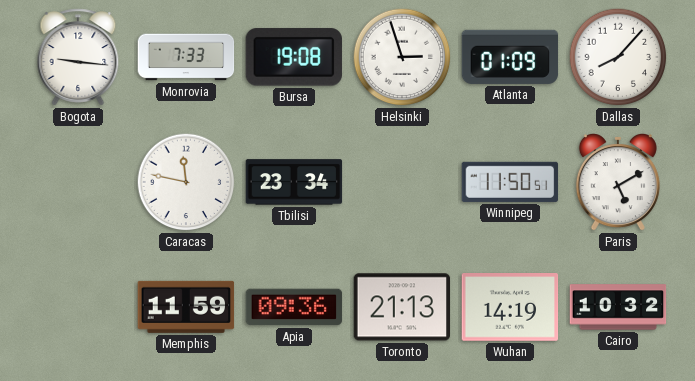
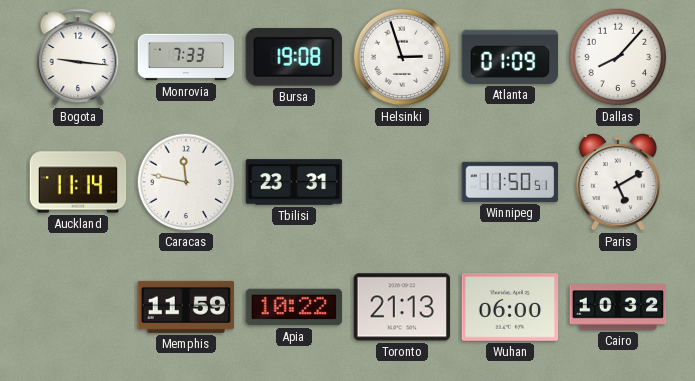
Auckland: none -> 11:14
Tbilisi: 23:34 -> 23:31
Apia: 09:36 -> 10:22
Wuhan: 14:19 -> 06:00
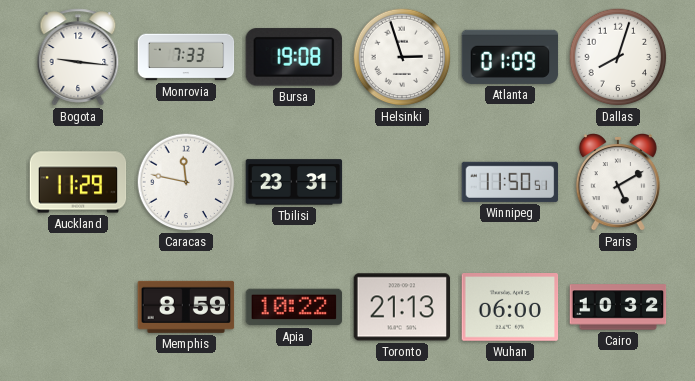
Dallas: 8:07 -> 8:03
Auckland: 11:14 -> 11:29
Memphis: 11:59 -> 8:59
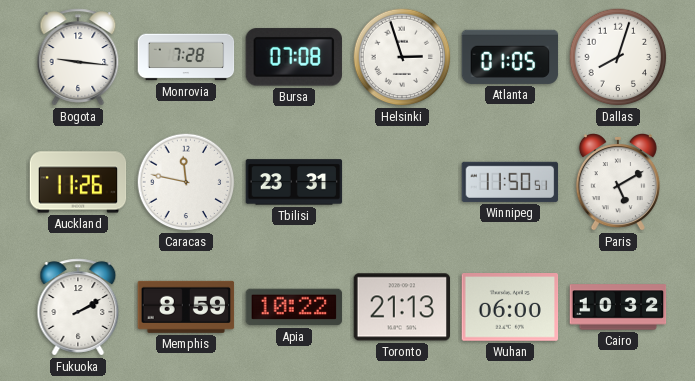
Monrovia: 7:33 -> 7:28
Bursa: 19:08 -> 07:08
Atlanta: 01:09 -> 01:05
Auckland: 11:29 -> 11:26
Fukuoka: none -> 2:10
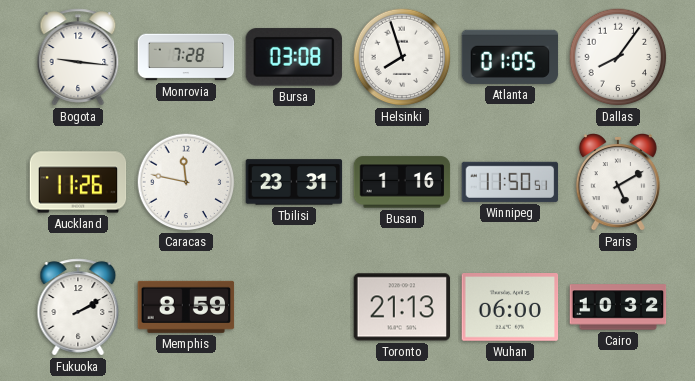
Bursa: 07:08 -> 03:08
Helsinki: 2:57 -> 7:57
Dallas: 8:03 -> 8:06
Busan: none -> 1:16
Apia: 10:22 -> none
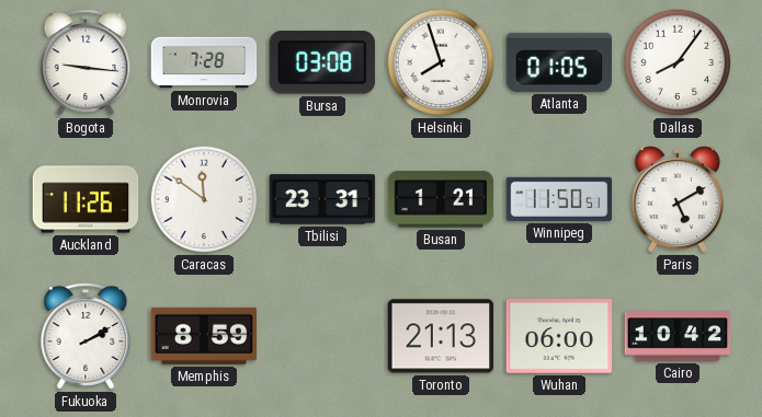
Caracas: 11:47 -> 11:51
Busan: 1:16 -> 1:21
Cairo: 10:32 -> 10:42
